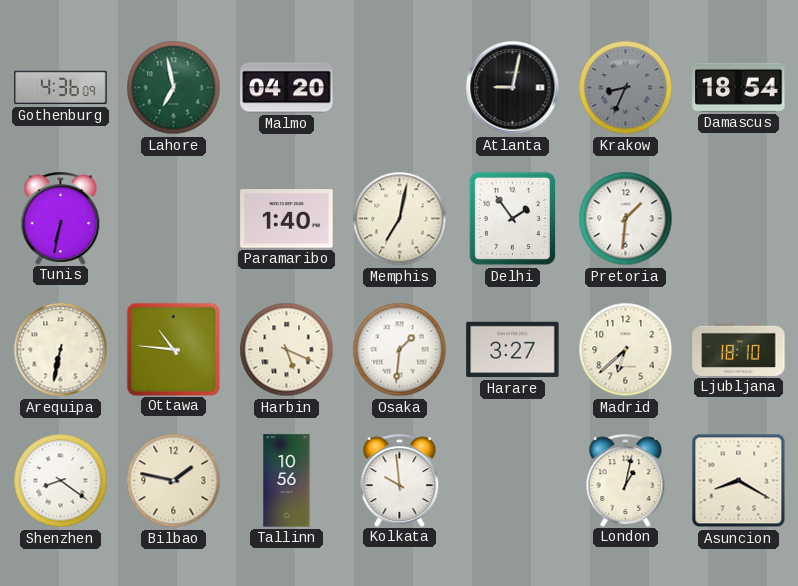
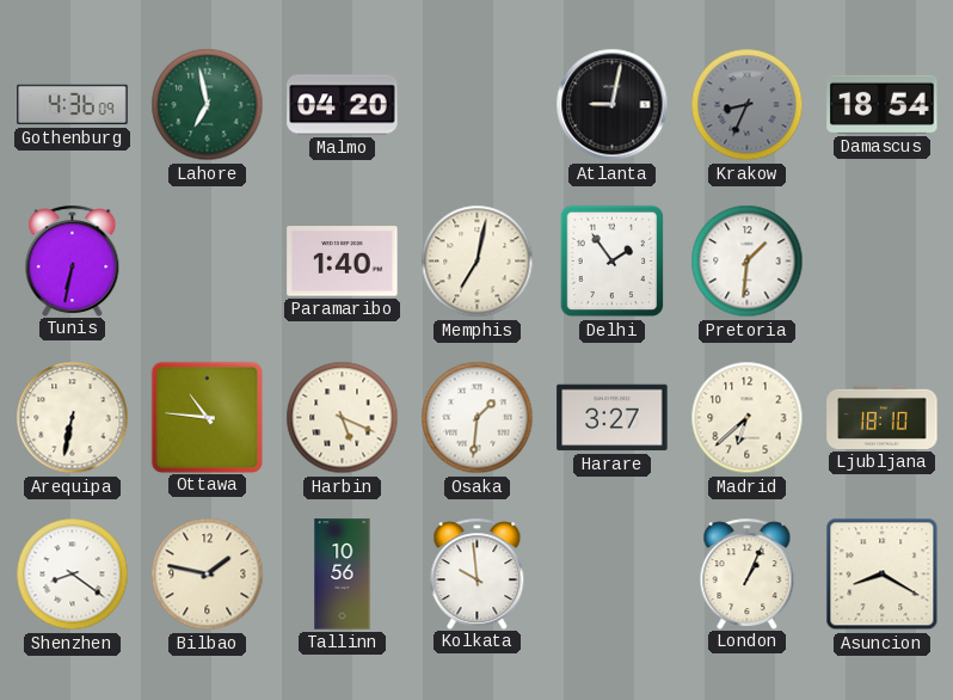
London: 1:02 -> 1:04
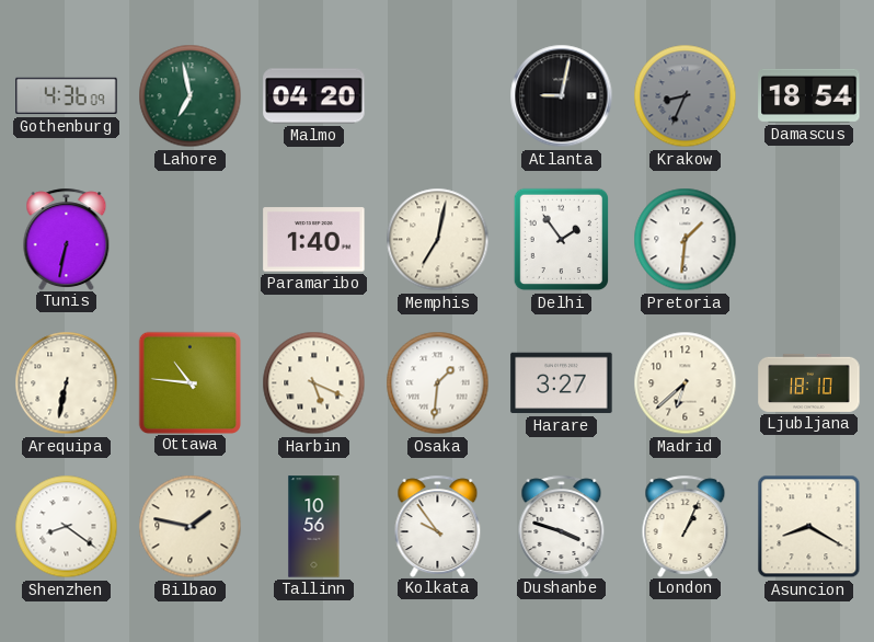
Kolkata: 9:59 -> 9:54
Dushanbe: none -> 3:48
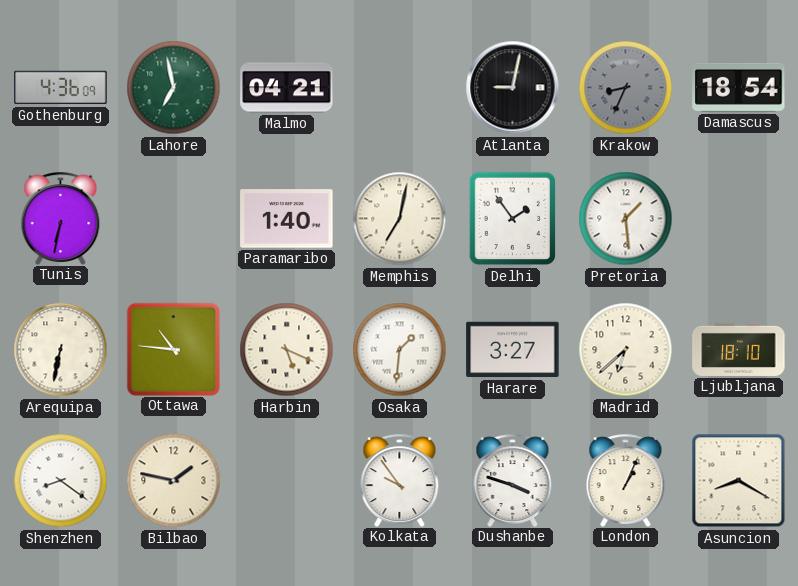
Malmo: 04:20 -> 04:21
Pretoria: 1:31 -> 1:29
Tallinn: 10:56 -> none
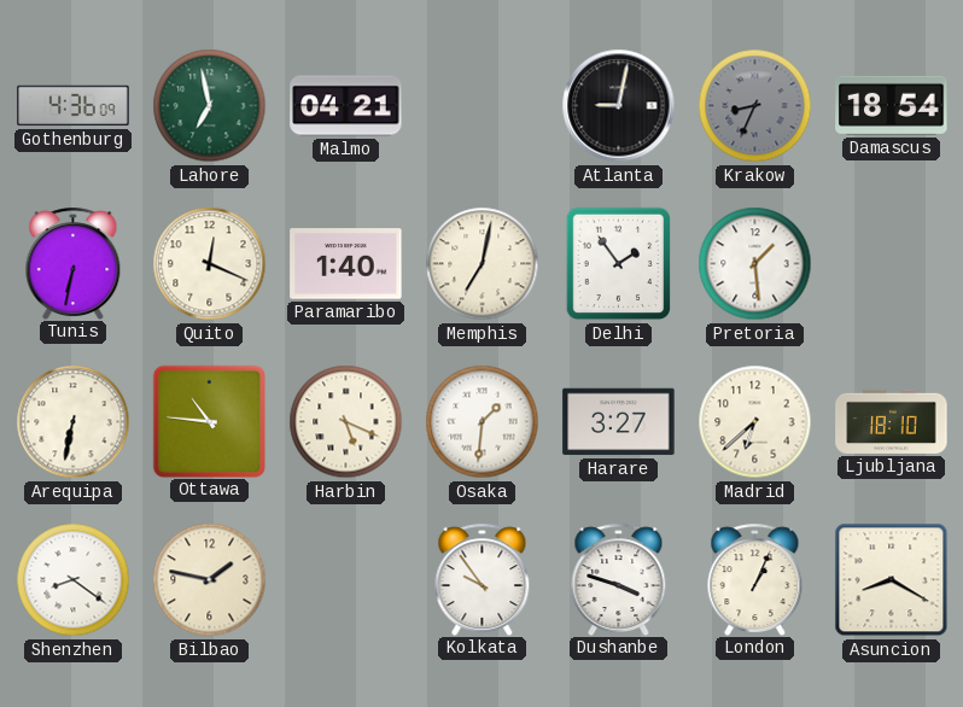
Quito: none -> 12:19
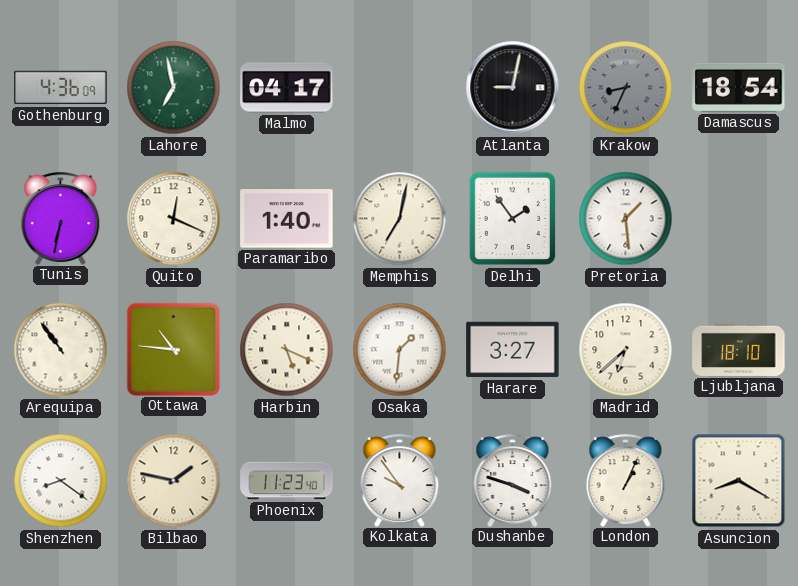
Malmo: 04:21 -> 04:17
Arequipa: 6:32 -> 10:54
Phoenix: none -> 11:23
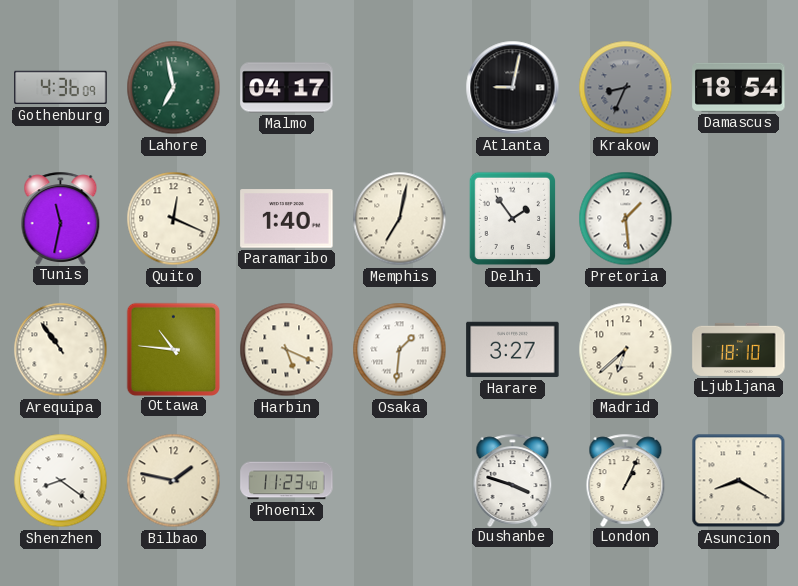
Tunis: 6:32 -> 11:32
Kolkata: 9:54 -> none
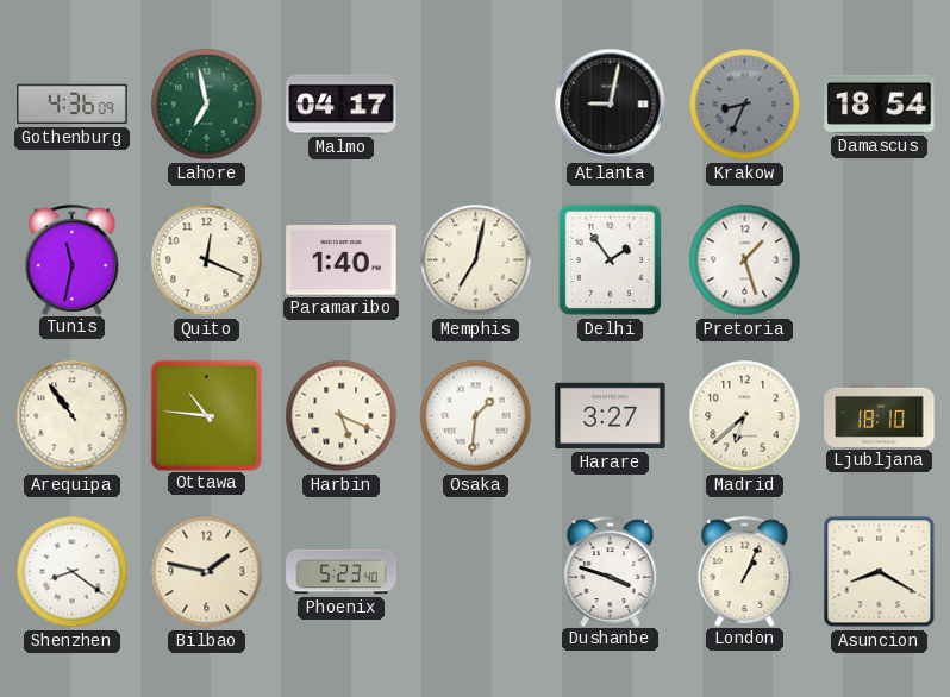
Pretoria: 1:29 -> 1:27
Phoenix: 11:23 -> 5:23
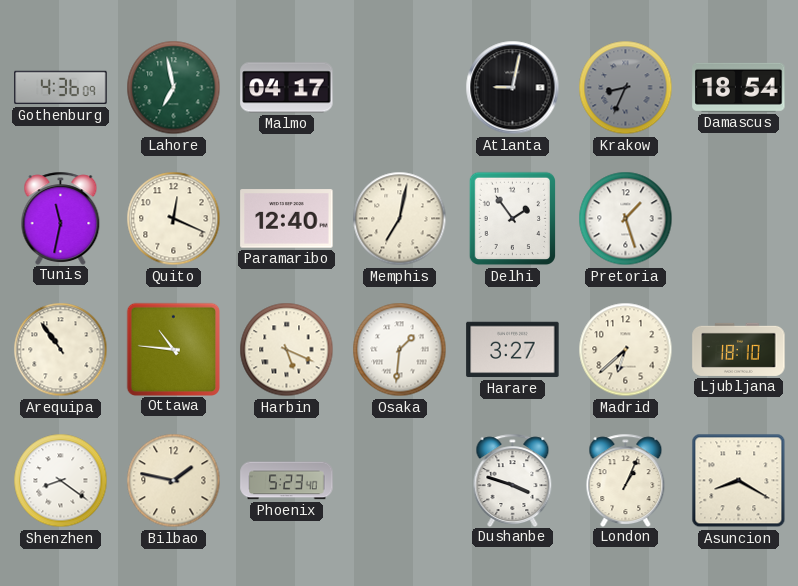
Paramaribo: 1:40 -> 12:40
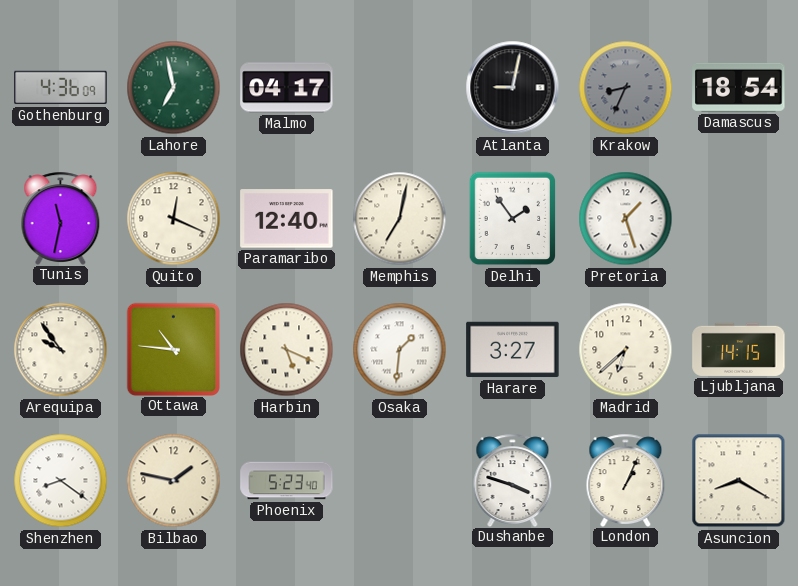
Arequipa: 10:54 -> 9:54
Ljubljana: 18:10 -> 14:15
